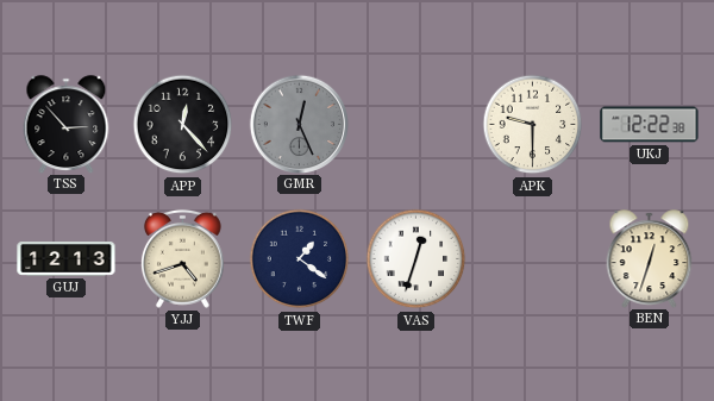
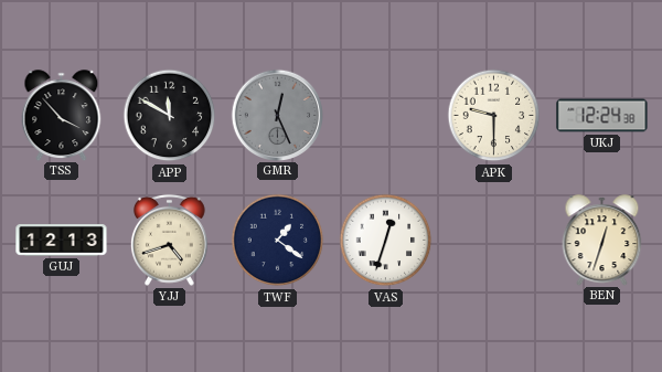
TSS: 2:53 -> 3:53
APP: 12:23 -> 11:50
UKJ: 12:22 -> 12:24
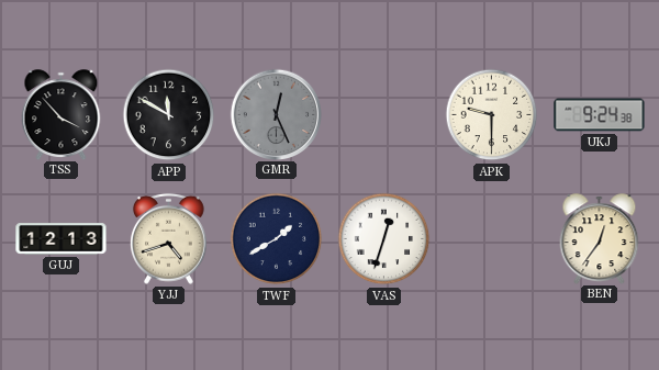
UKJ: 12:24 -> 9:24
TWF: 1:21 -> 1:40
BEN: 12:33 -> 12:36
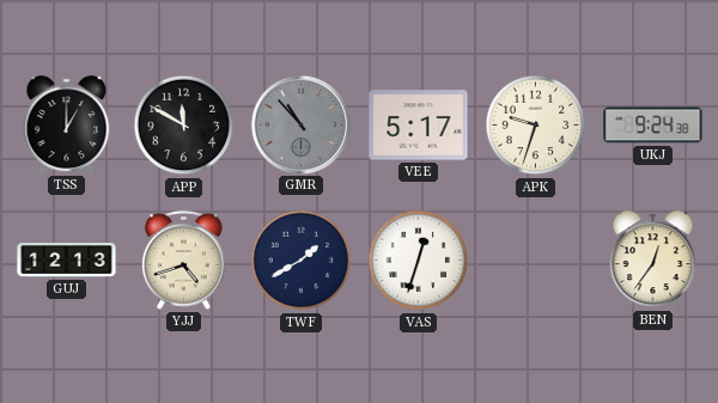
TSS: 3:53 -> 1:00
GMR: 12:26 -> 10:53
VEE: none -> 5:17
APK: 9:30 -> 9:33
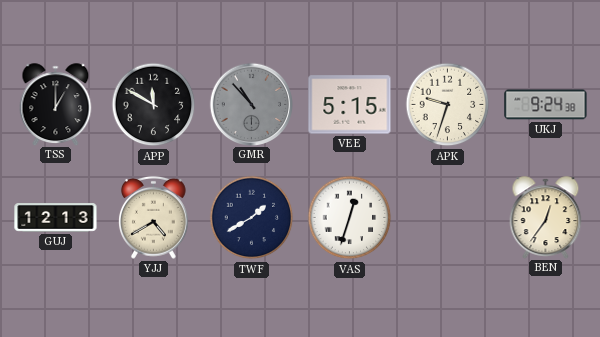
VEE: 5:17 -> 5:15
YJJ: 4:42 -> 4:40
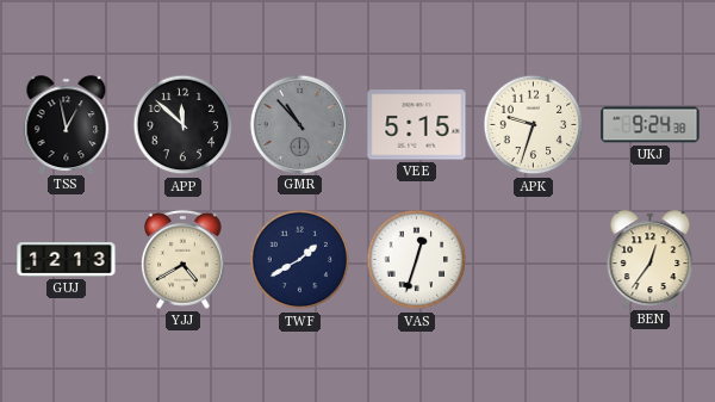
TSS: 1:00 -> 12:58
APP: 11:50 -> 11:52
